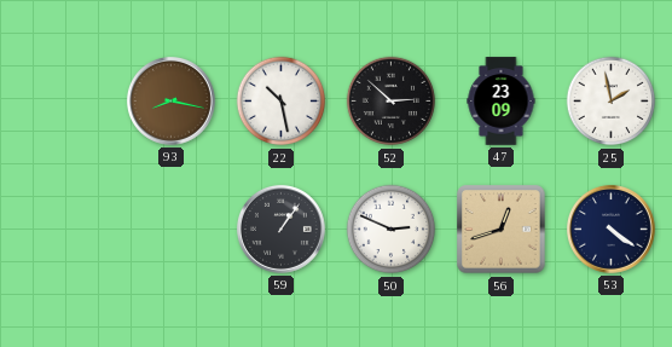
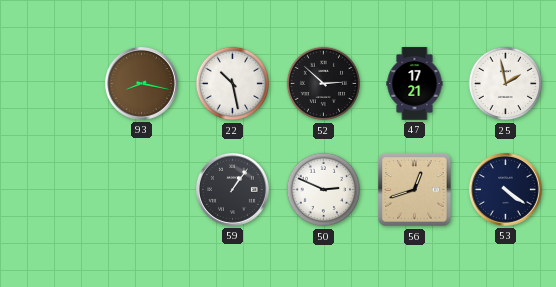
47: 23:09 -> 17:21
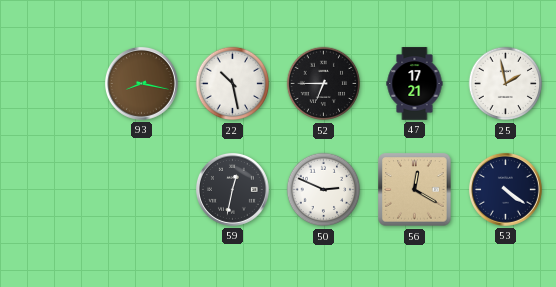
52: 2:52 -> 6:45
59: 1:06 -> 12:32
56: 12:42 -> 12:20
